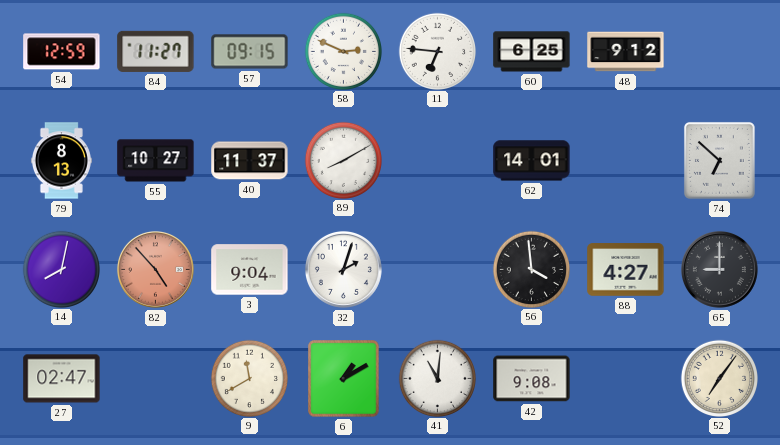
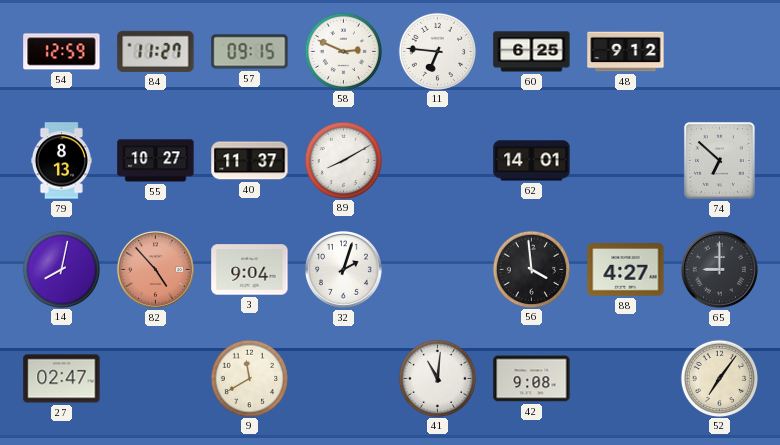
6: 1:10 -> none
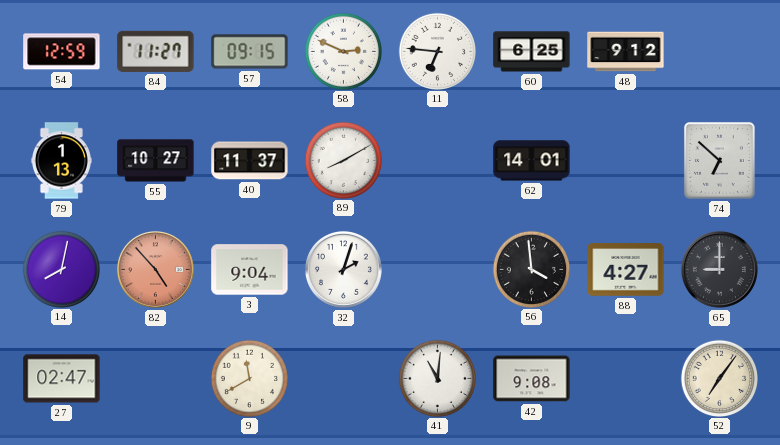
79: 8:13 -> 1:13
